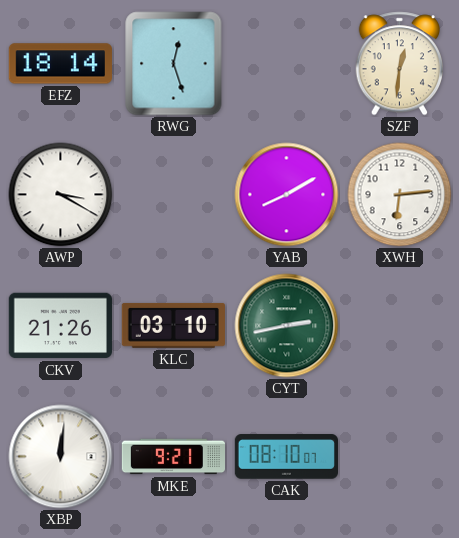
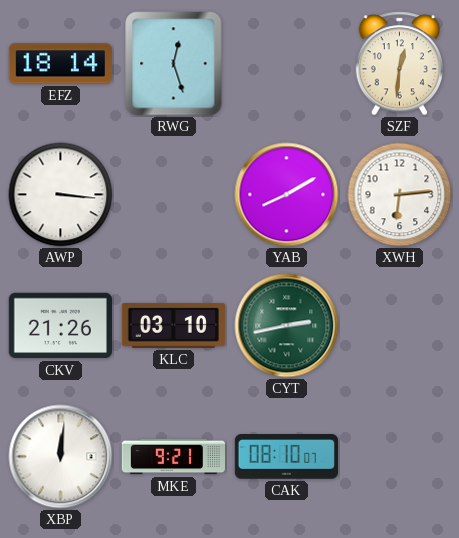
AWP: 3:20 -> 3:16
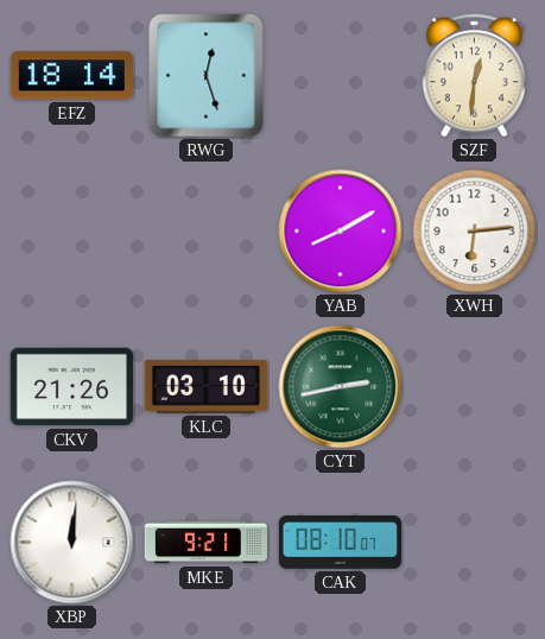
AWP: 3:16 -> none
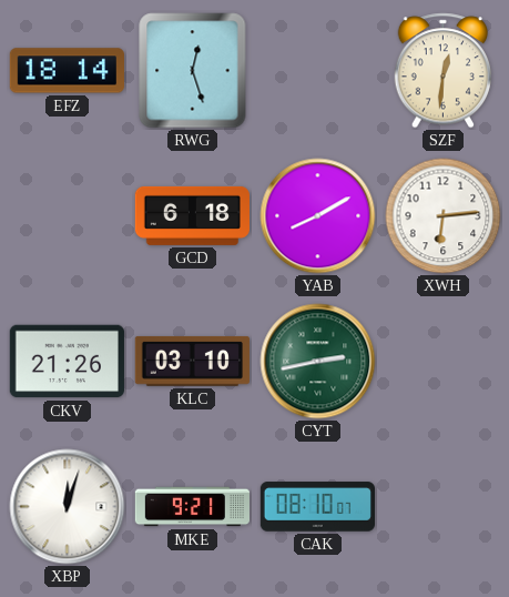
GCD: none -> 6:18
XBP: 12:01 -> 12:03
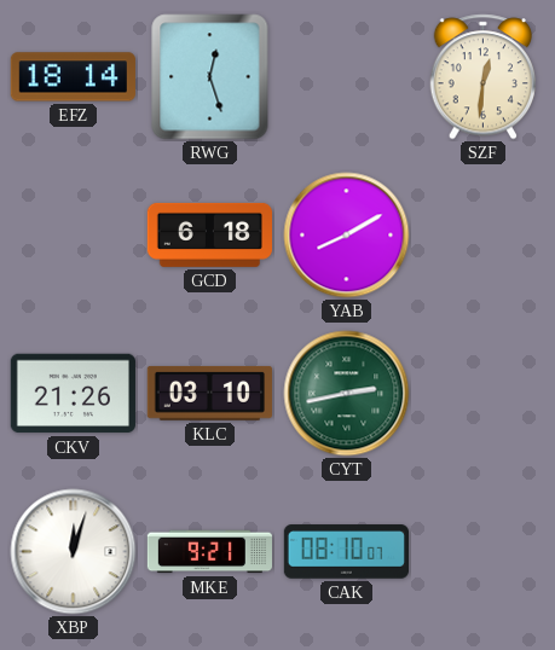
XWH: 6:14 -> none
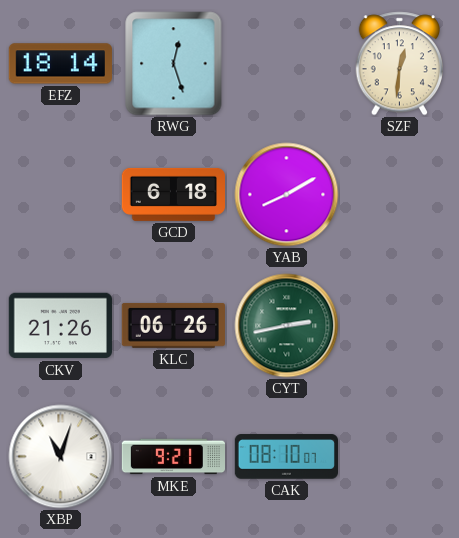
KLC: 03:10 -> 06:26
XBP: 12:03 -> 11:03
